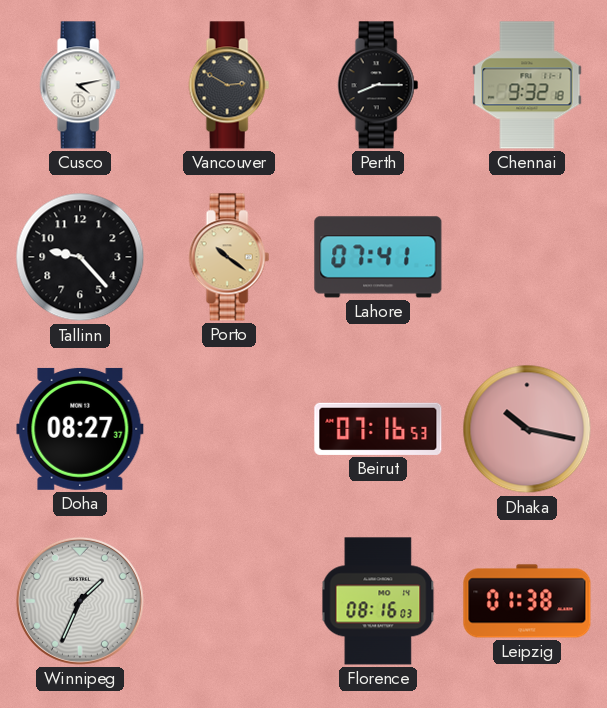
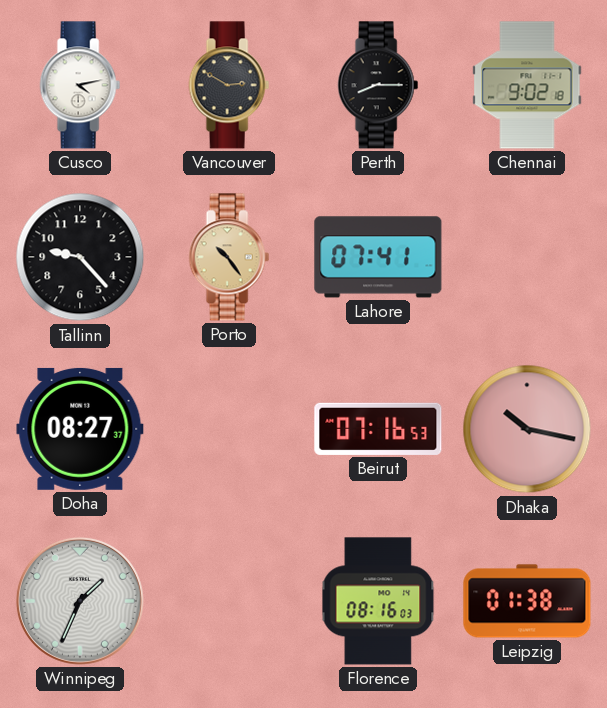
Chennai: 9:32 -> 9:02
Porto: 10:21 -> 10:24
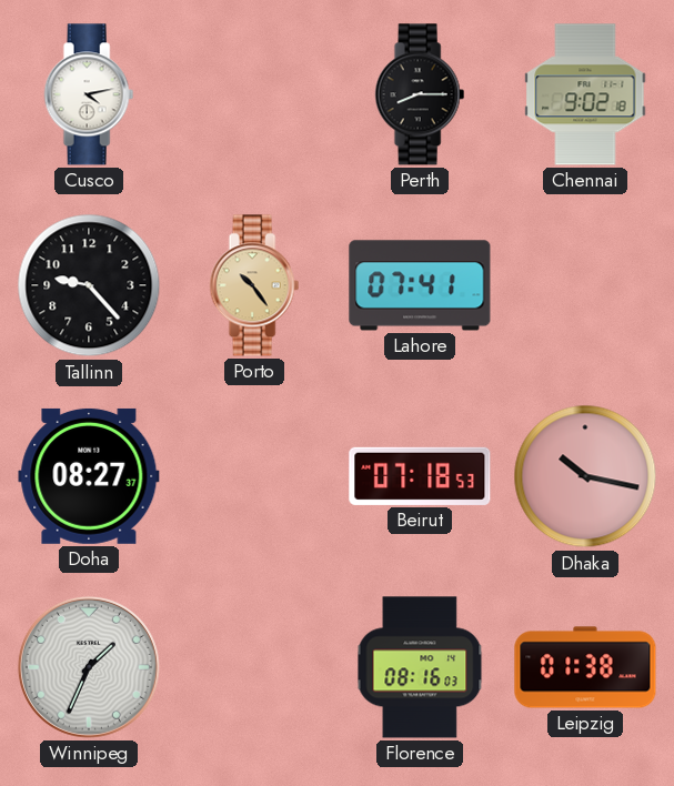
Vancouver: 2:50 -> none
Beirut: 07:16 -> 07:18
